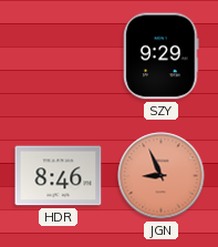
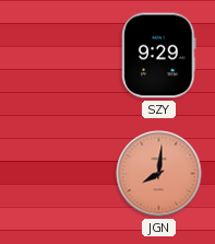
HDR: 8:46 -> none
JGN: 8:56 -> 8:01
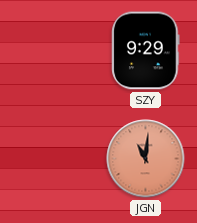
JGN: 8:01 -> 11:01
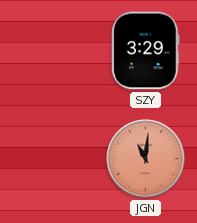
SZY: 9:29 -> 3:29
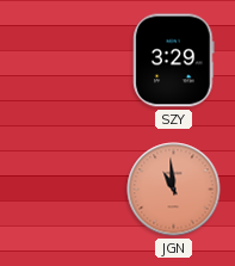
JGN: 11:01 -> 10:59
